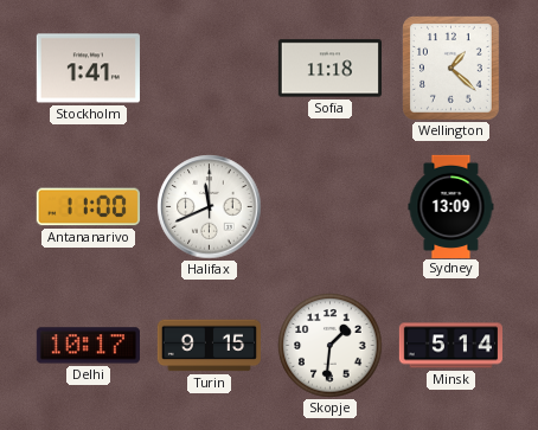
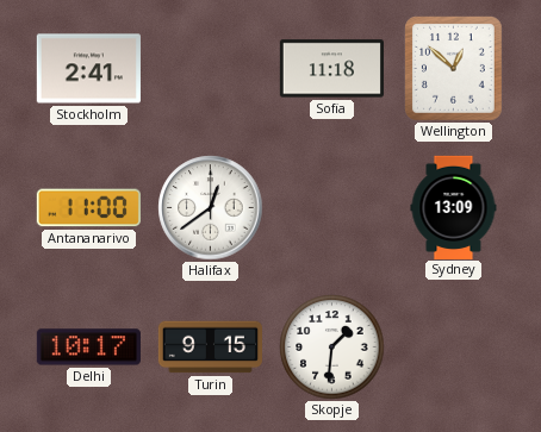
Stockholm: 1:41 -> 2:41
Wellington: 1:22 -> 12:52
Halifax: 11:41 -> 12:39
Minsk: 5:14 -> none
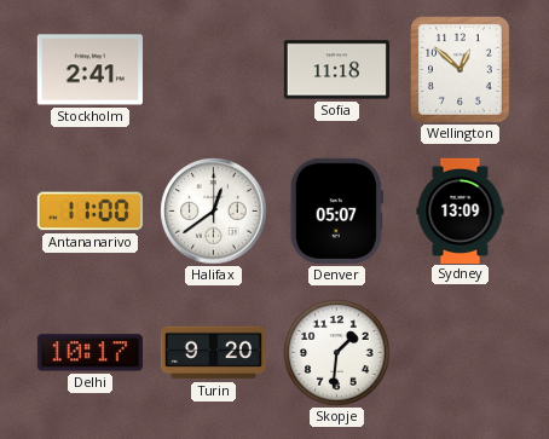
Denver: none -> 05:07
Turin: 9:15 -> 9:20
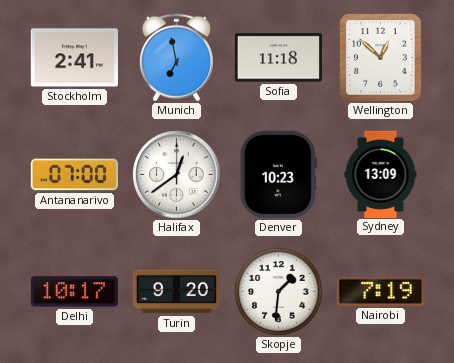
Munich: none -> 6:58
Antananarivo: 11:00 -> 07:00
Denver: 05:07 -> 10:23
Nairobi: none -> 7:19
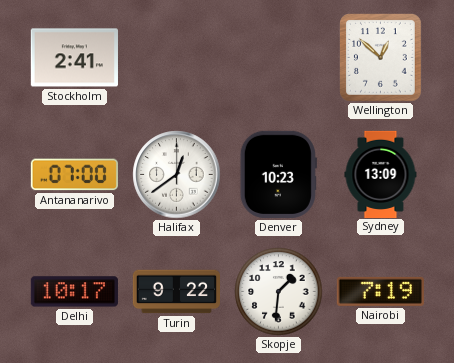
Munich: 6:58 -> none
Sofia: 11:18 -> none
Turin: 9:20 -> 9:22
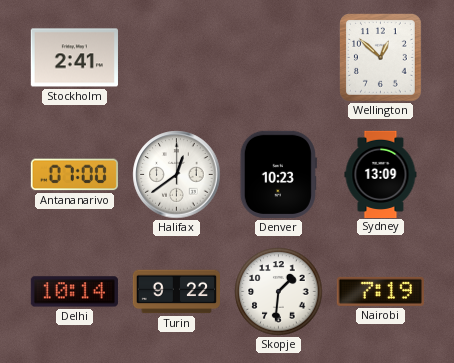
Delhi: 10:17 -> 10:14
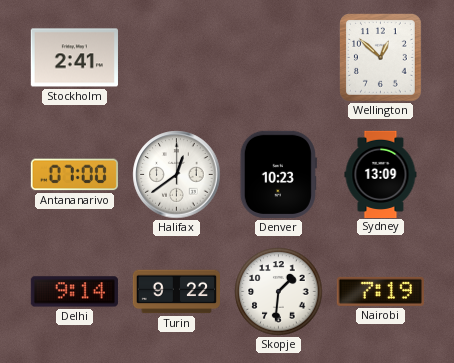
Delhi: 10:14 -> 9:14
